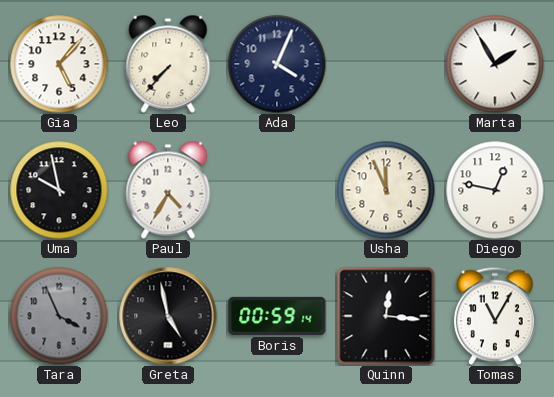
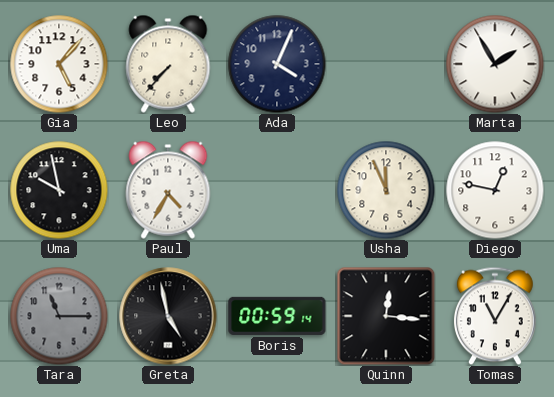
Tara: 3:56 -> 11:15
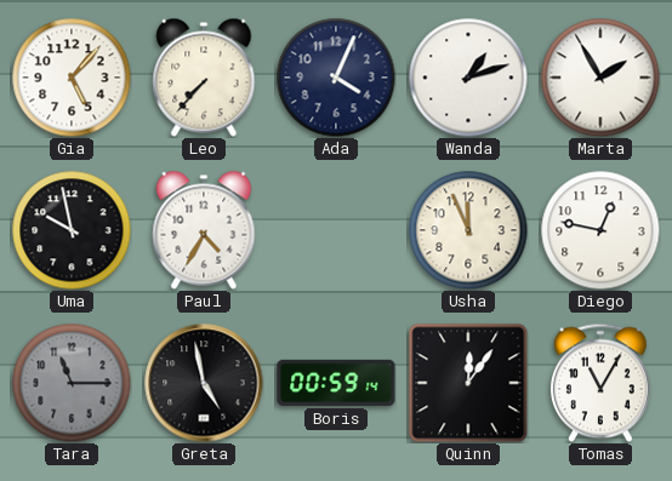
Wanda: none -> 1:12
Quinn: 12:16 -> 12:06
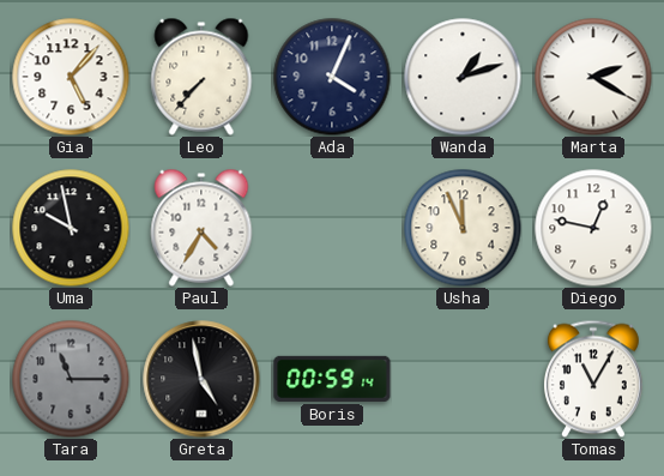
Marta: 1:55 -> 2:20
Quinn: 12:06 -> none
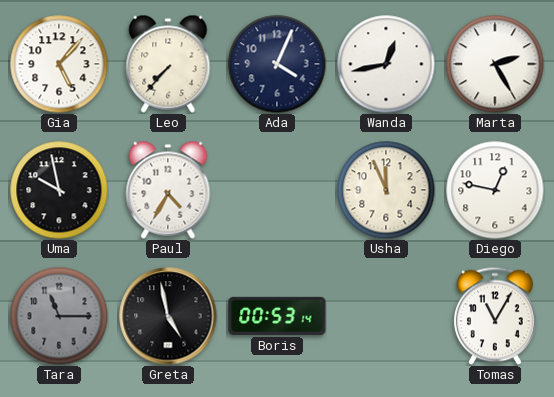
Wanda: 1:12 -> 12:43
Marta: 2:20 -> 2:25
Boris: 00:59 -> 00:53
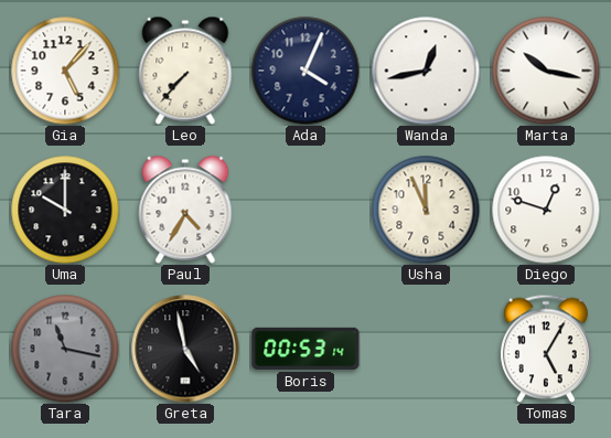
Marta: 2:25 -> 10:17
Uma: 9:58 -> 10:00
Diego: 12:47 -> 12:48
Tara: 11:15 -> 11:17
Tomas: 11:05 -> 5:05
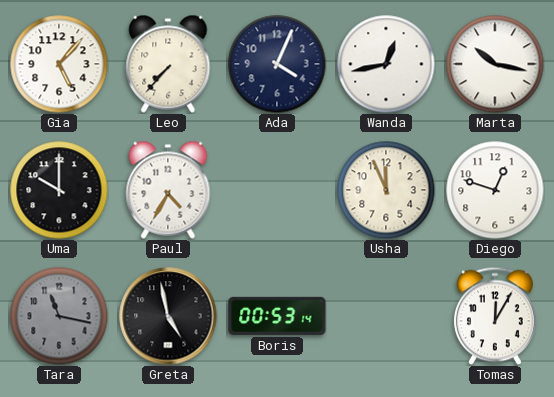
Tomas: 5:05 -> 12:05
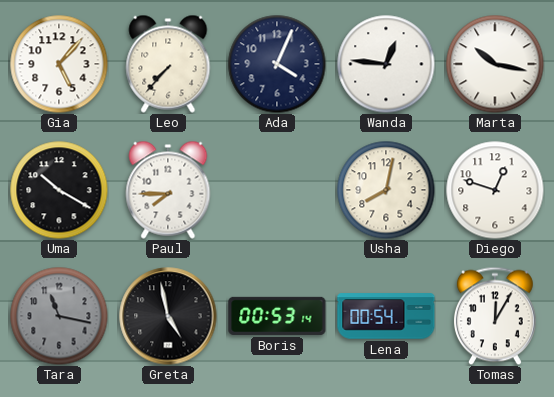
Wanda: 12:43 -> 12:46
Uma: 10:00 -> 10:20
Paul: 4:35 -> 7:45
Usha: 11:56 -> 8:02
Lena: none -> 00:54
